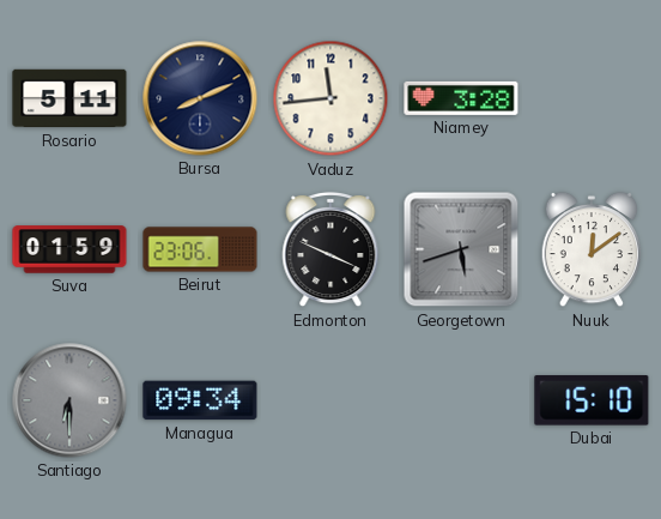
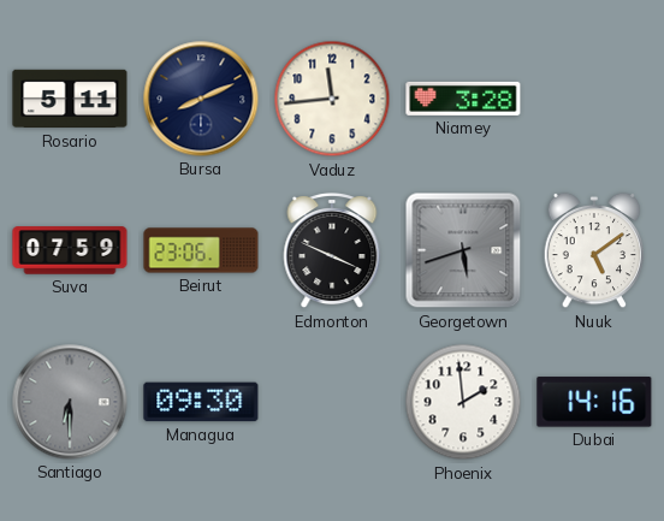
Suva: 01:59 -> 07:59
Nuuk: 12:09 -> 5:09
Managua: 09:34 -> 09:30
Phoenix: none -> 1:59
Dubai: 15:10 -> 14:16
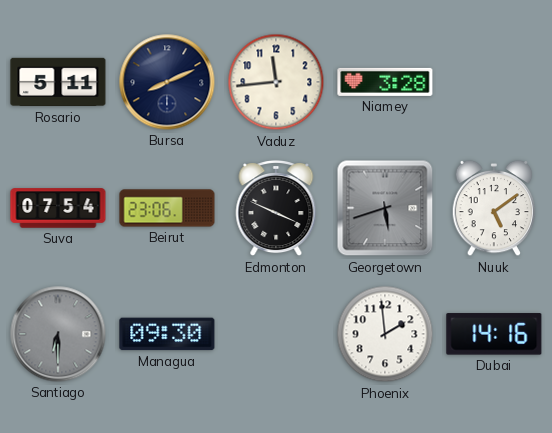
Suva: 07:59 -> 07:54
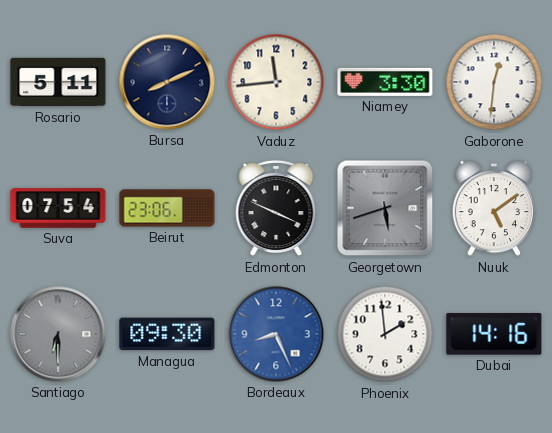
Niamey: 3:28 -> 3:30
Gaborone: none -> 12:31
Bordeaux: none -> 8:26
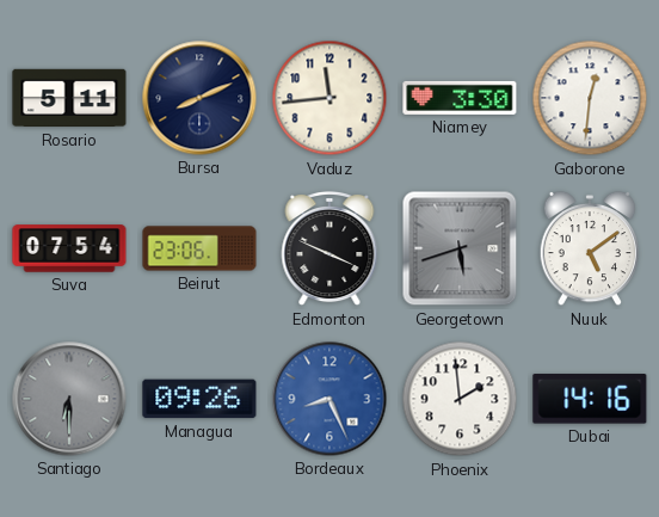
Managua: 09:30 -> 09:26
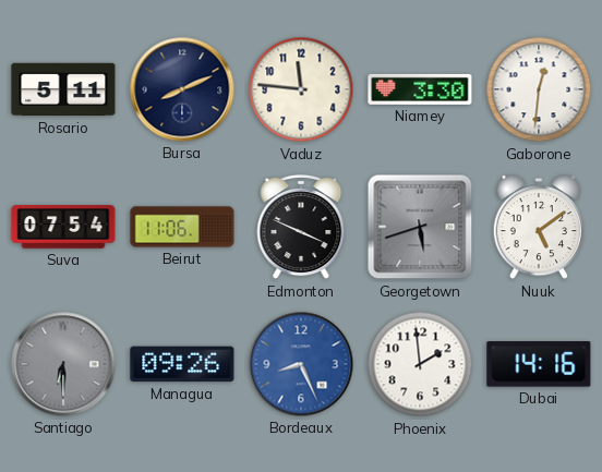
Vaduz: 11:44 -> 11:46
Beirut: 23:06 -> 11:06
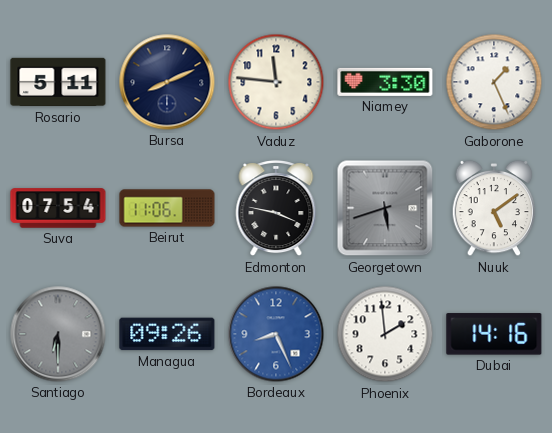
Gaborone: 12:31 -> 1:26
Edmonton: 3:49 -> 3:47
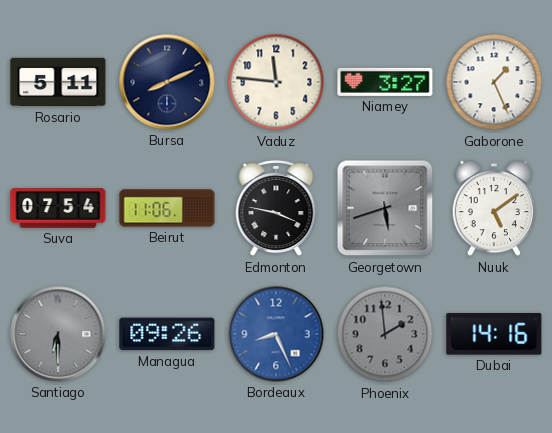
Niamey: 3:30 -> 3:27
Phoenix dial: white -> grey
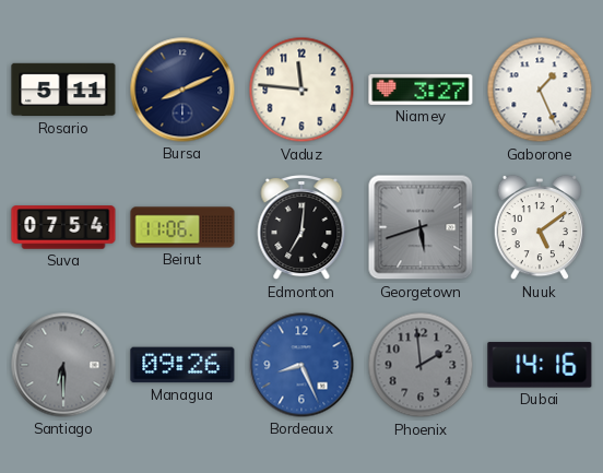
Edmonton: 3:47 -> 7:01
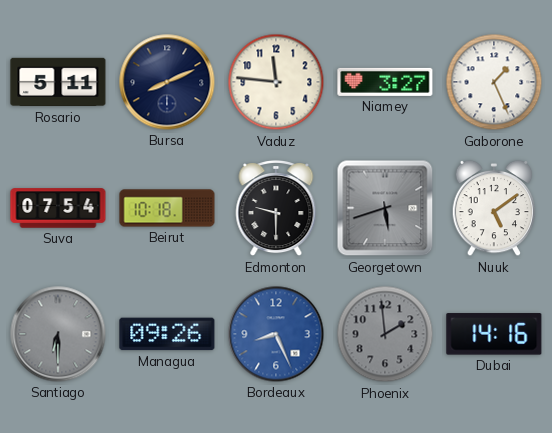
Beirut: 11:06 -> 10:18
Edmonton: 7:01 -> 9:30
